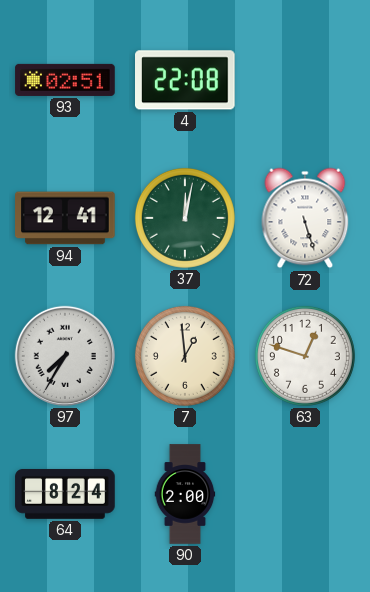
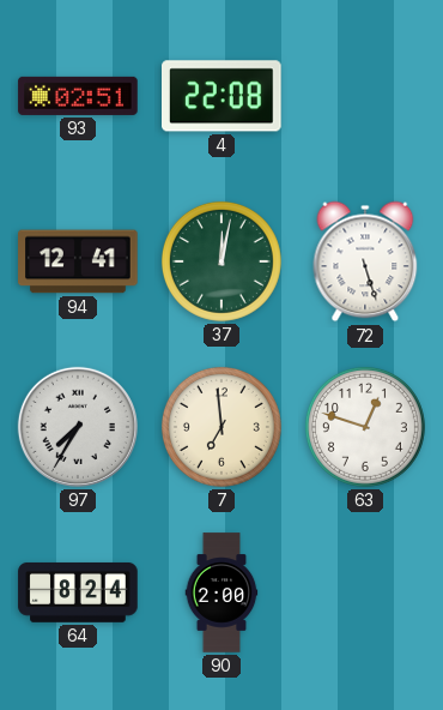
7: 12:59 -> 6:59
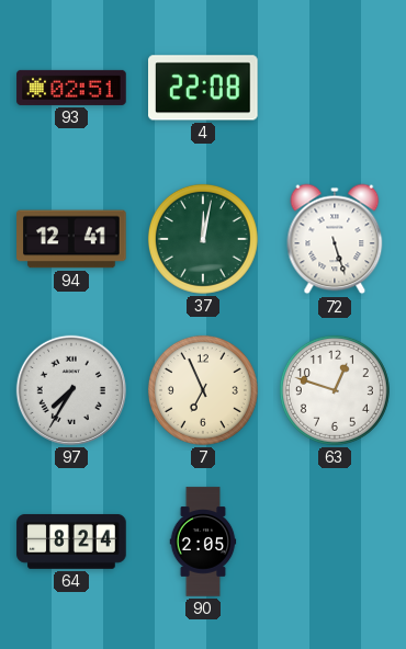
7: 6:59 -> 6:56
90: 2:00 -> 2:05
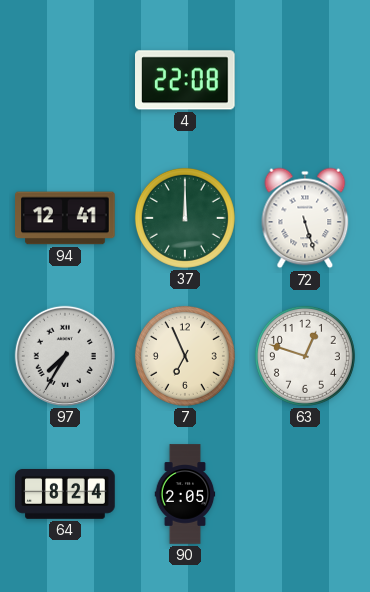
93: 02:51 -> none
37: 12:02 -> 12:00
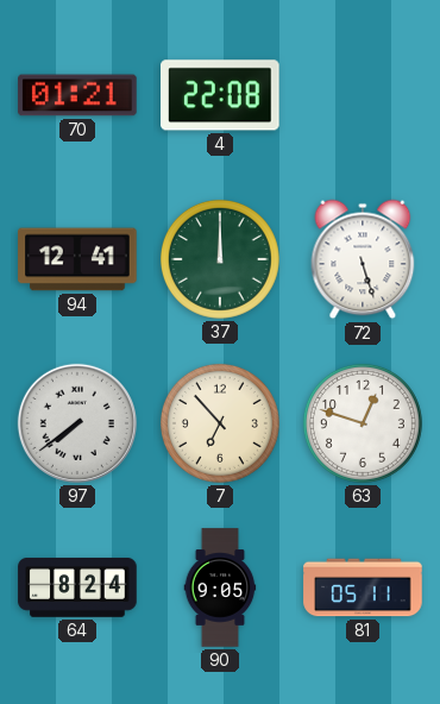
70: none -> 01:21
97: 7:35 -> 7:39
7: 6:56 -> 6:53
90: 2:05 -> 9:05
81: none -> 05:11
